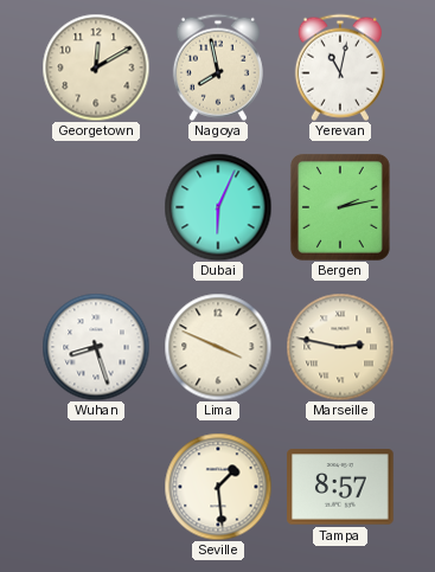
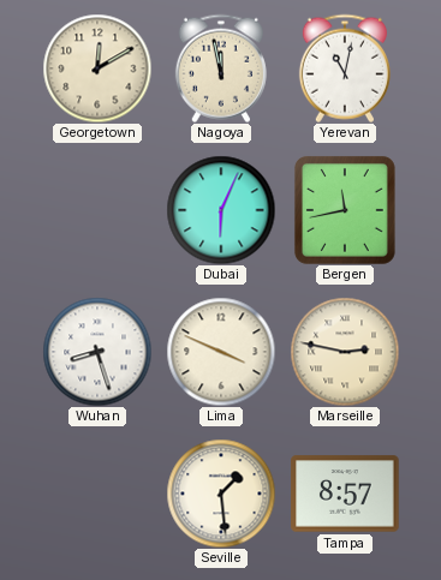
Nagoya: 7:58 -> 11:58
Bergen: 2:13 -> 11:43
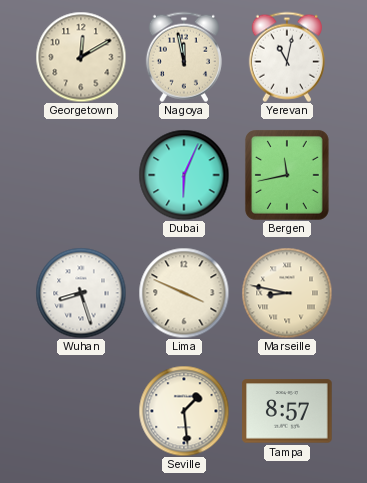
Marseille: 2:47 -> 8:47
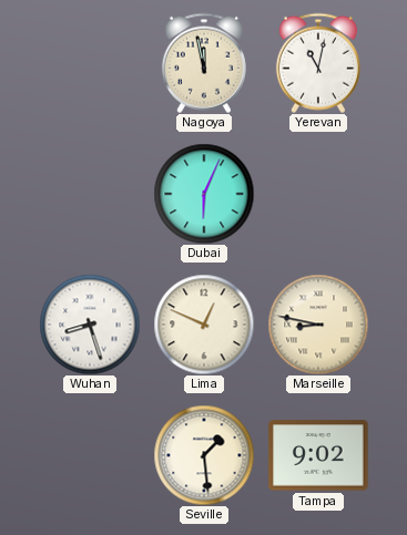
Georgetown: 12:10 -> none
Bergen: 11:43 -> none
Lima: 3:49 -> 12:49
Tampa: 8:57 -> 9:02
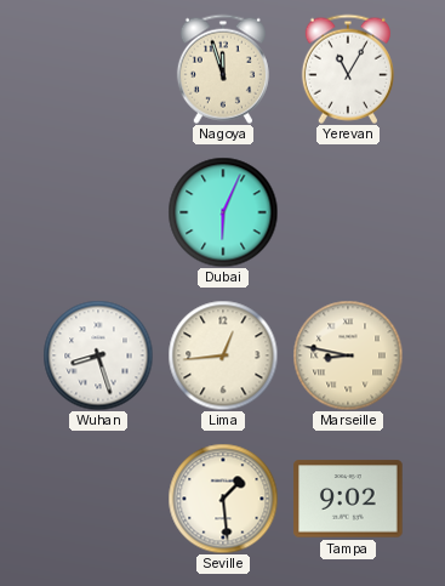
Nagoya: 11:58 -> 11:57
Yerevan: 11:02 -> 11:05
Lima: 12:49 -> 12:44
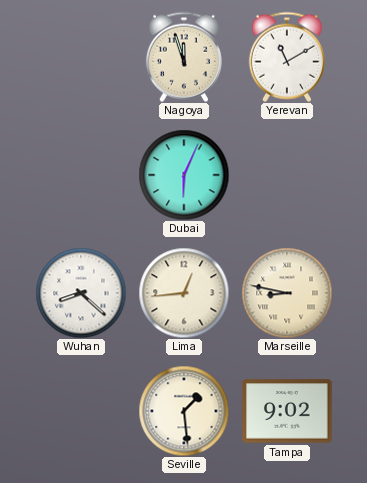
Yerevan: 11:05 -> 11:10
Wuhan: 8:27 -> 8:22
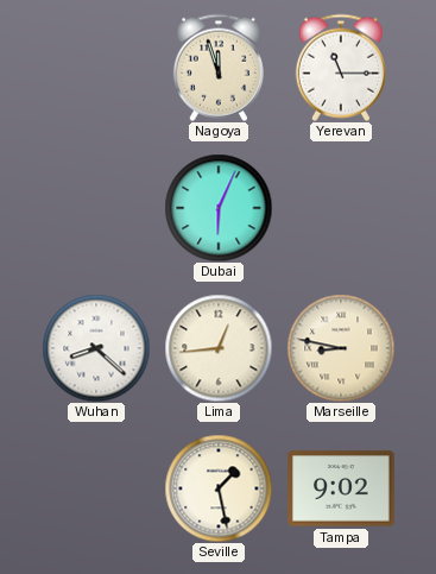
Yerevan: 11:10 -> 11:15
Seville: 1:29 -> 1:28
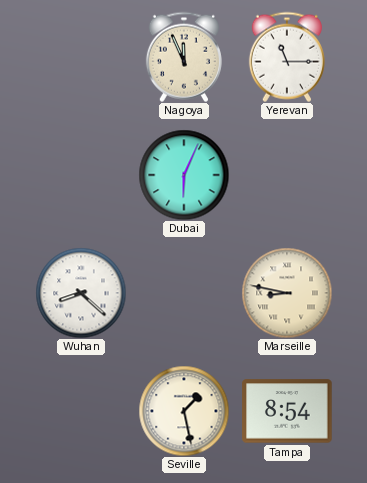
Nagoya: 11:57 -> 11:56
Lima: 12:44 -> none
Tampa: 9:02 -> 8:54
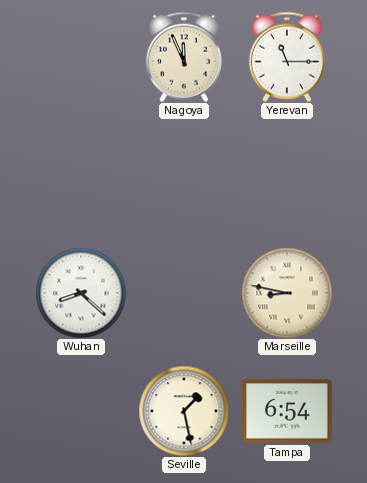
Dubai: 6:04 -> none
Tampa: 8:54 -> 6:54
